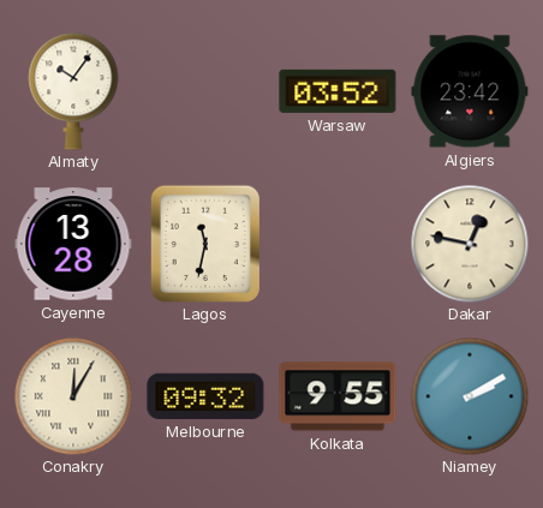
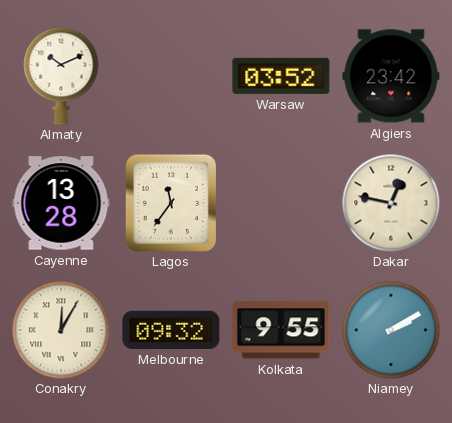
Almaty: 10:06 -> 10:11
Lagos: 11:32 -> 11:36
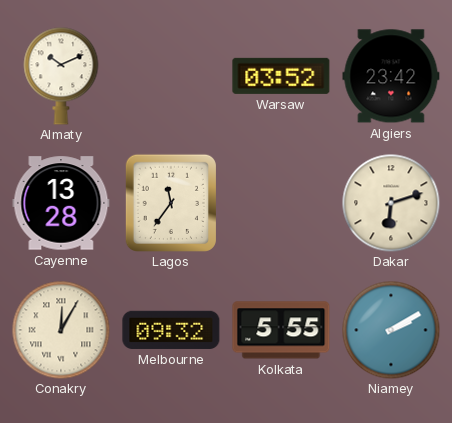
Dakar: 12:47 -> 6:12
Kolkata: 9:55 -> 5:55
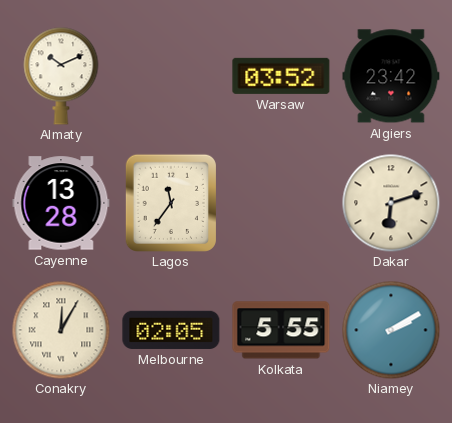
Melbourne: 09:32 -> 02:05
